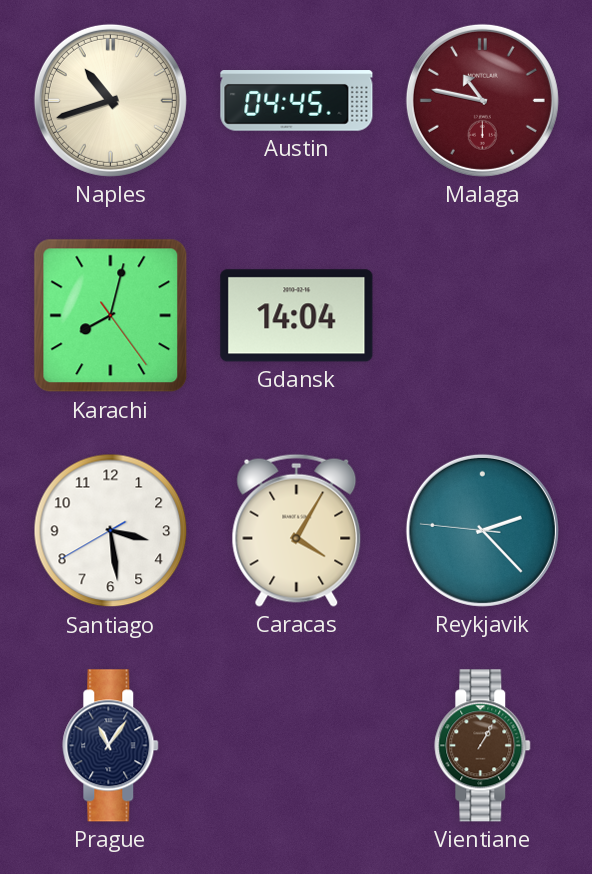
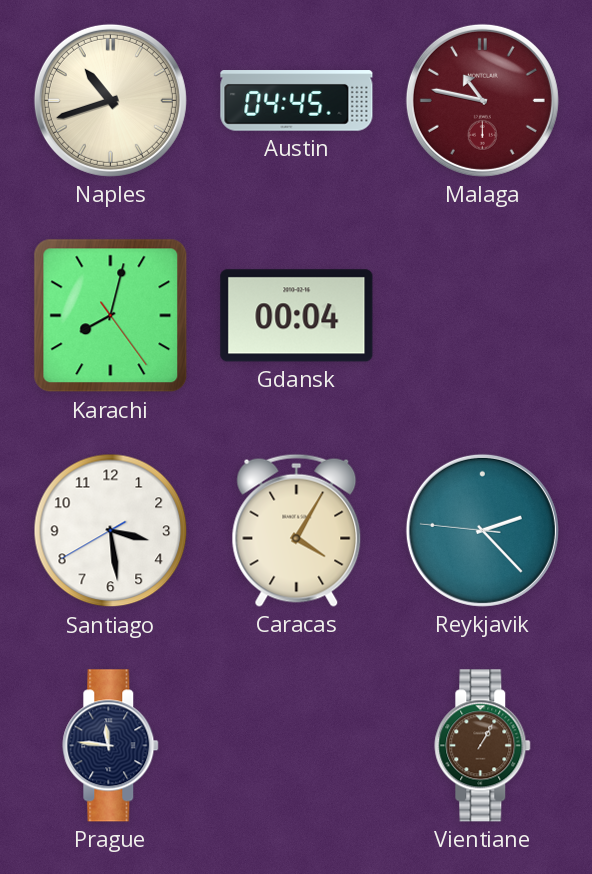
Gdansk: 14:04 -> 00:04
Prague: 11:06 -> 11:46
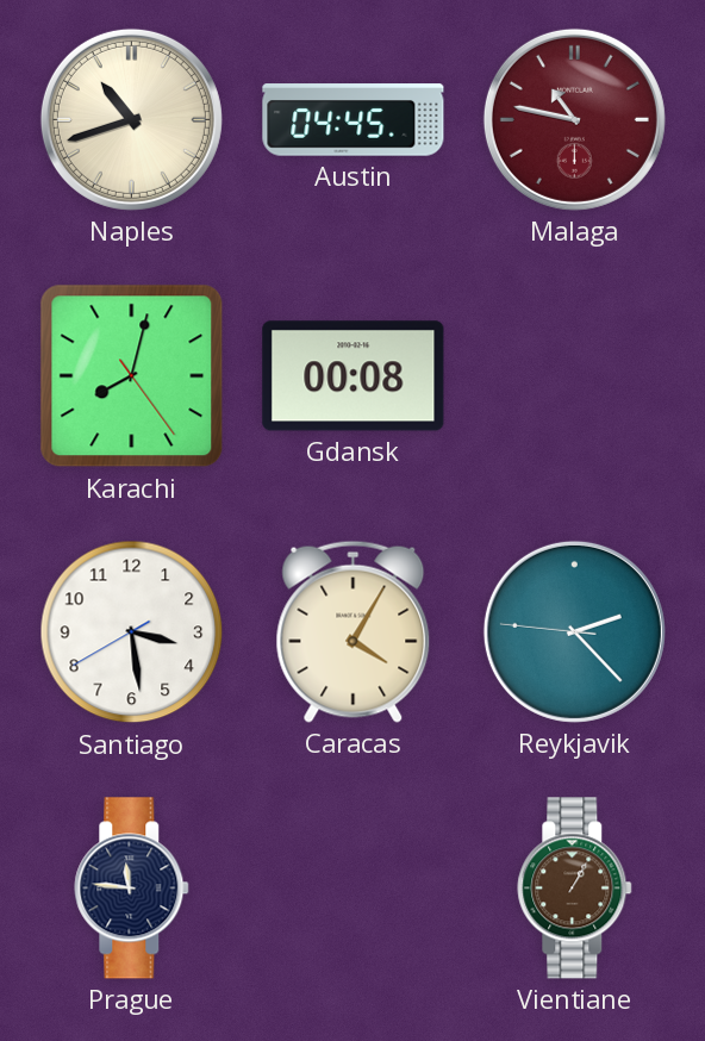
Gdansk: 00:04 -> 00:08
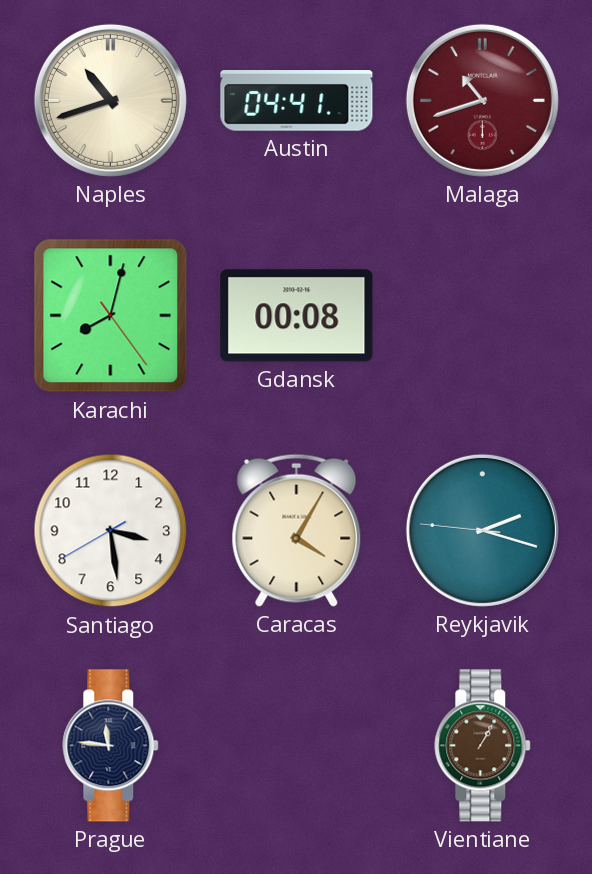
Austin: 04:45 -> 04:41
Malaga: 10:47 -> 10:42
Reykjavik: 2:22 -> 2:17
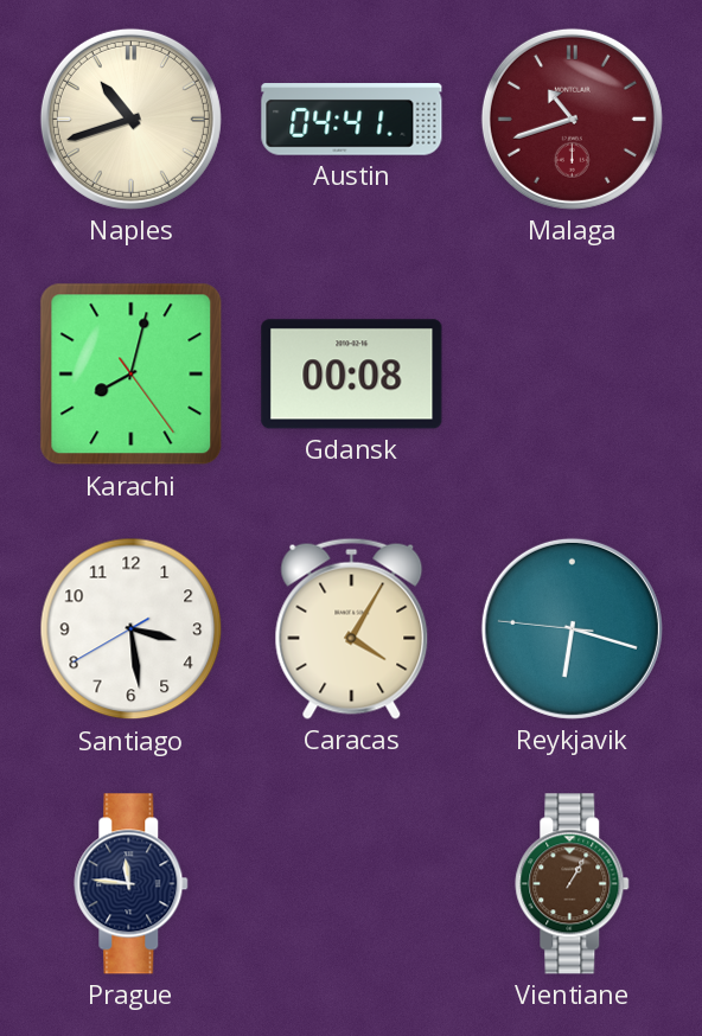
Reykjavik: 2:17 -> 6:17
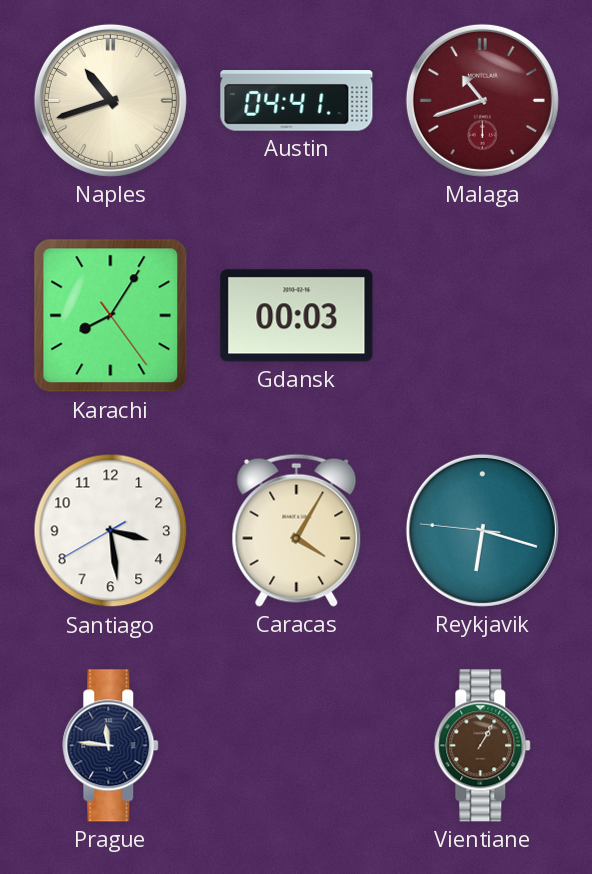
Karachi: 8:02 -> 8:05
Gdansk: 00:08 -> 00:03
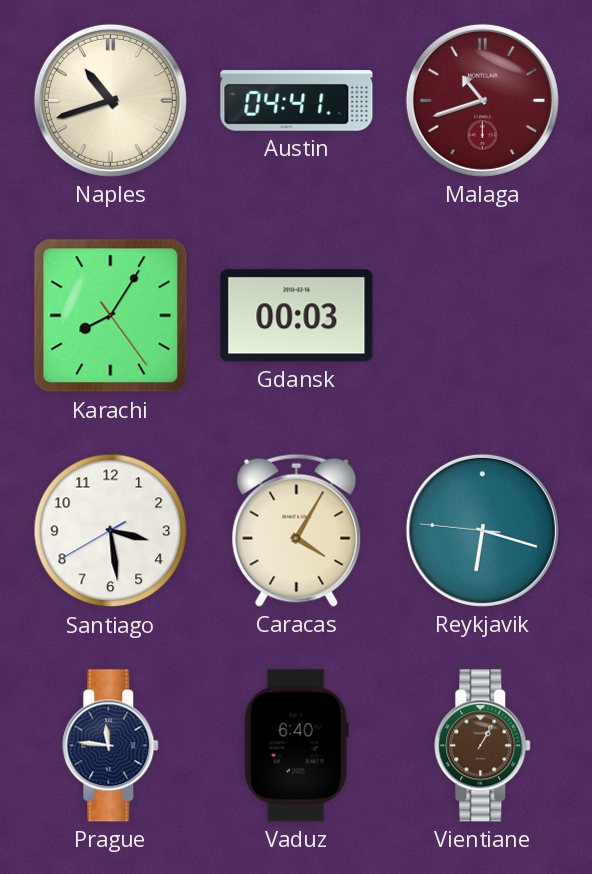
Vaduz: none -> 6:40
